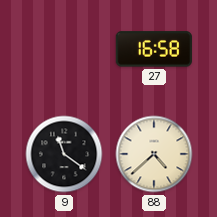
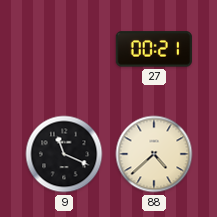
27: 16:58 -> 00:21
9: 11:21 -> 11:19
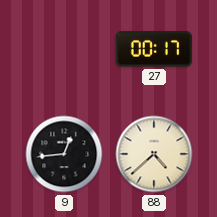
27: 00:21 -> 00:17
9: 11:19 -> 12:44
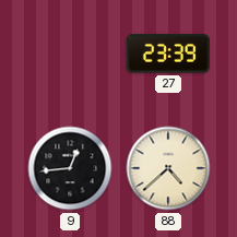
27: 00:17 -> 23:39
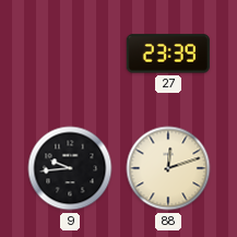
9: 12:44 -> 9:44
88: 4:38 -> 12:12
